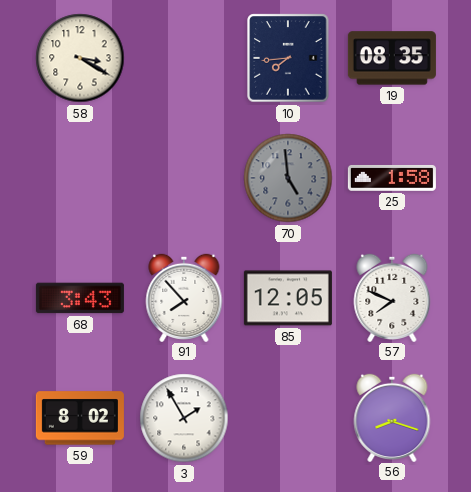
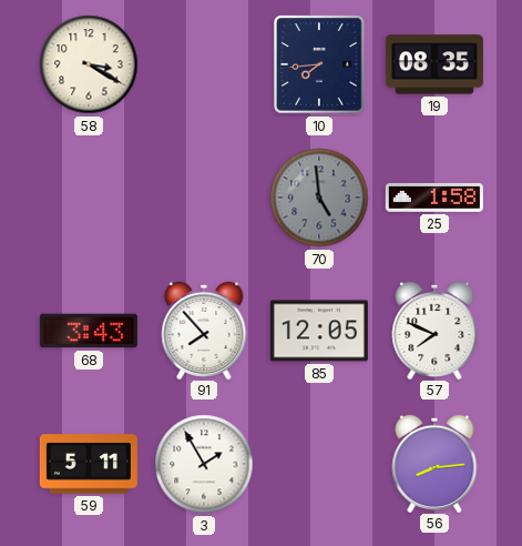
59: 8:02 -> 5:11
56: 8:18 -> 8:14
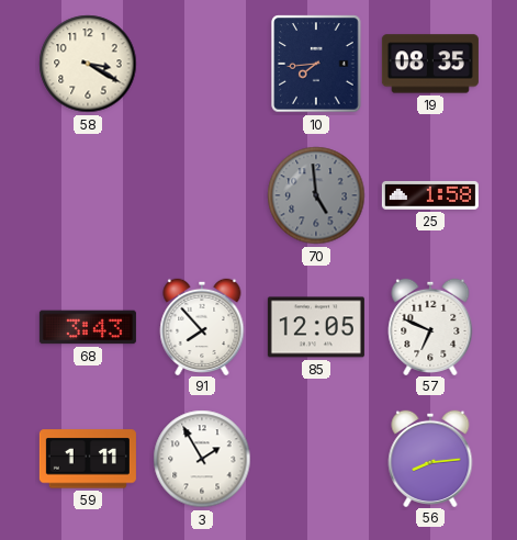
57: 7:49 -> 6:49
59: 5:11 -> 1:11
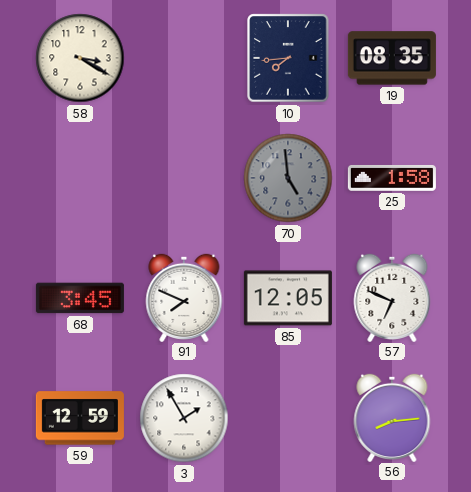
68: 3:43 -> 3:45
91: 7:53 -> 7:49
59: 1:11 -> 12:59
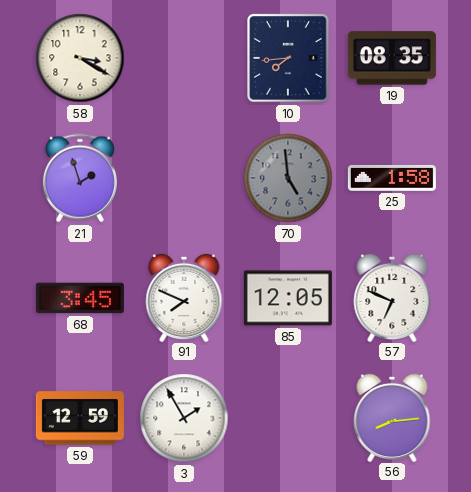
21: none -> 1:57
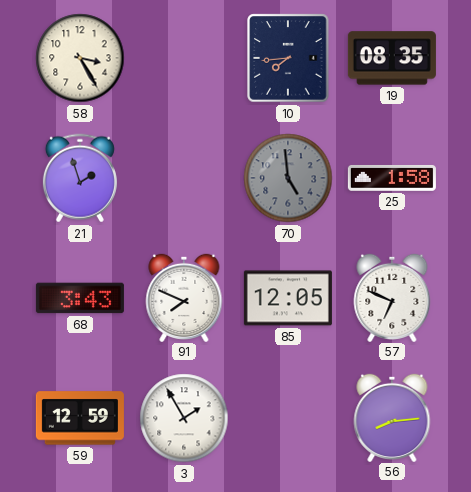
58: 3:20 -> 3:25
68: 3:45 -> 3:43
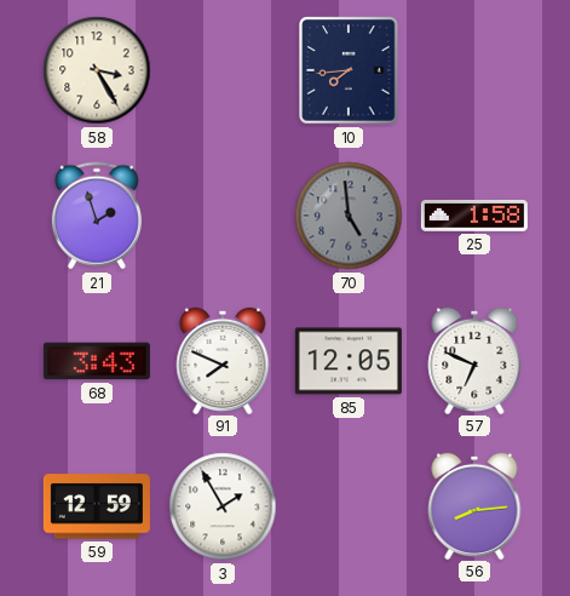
19: 08:35 -> none
